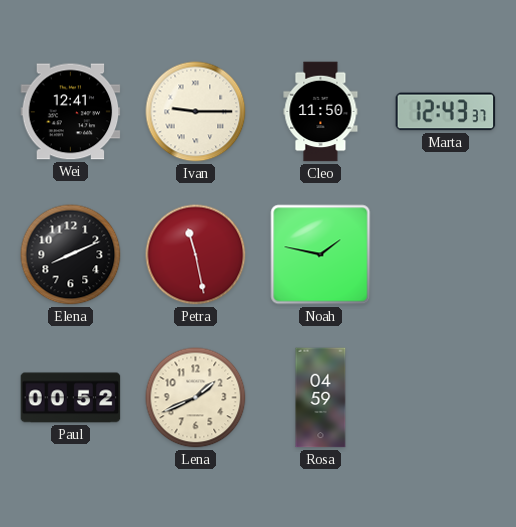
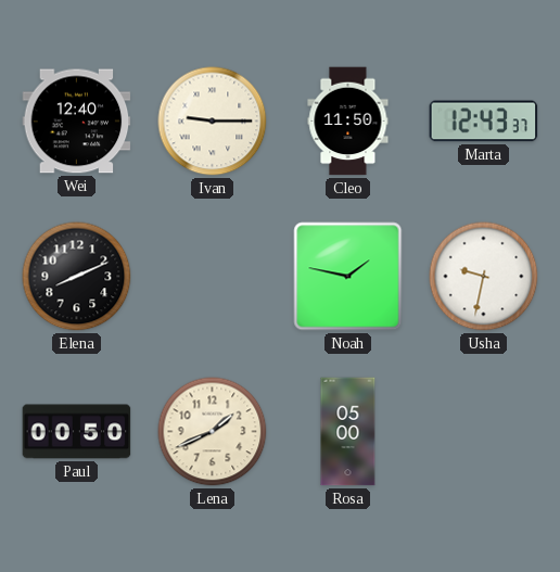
Wei: 12:41 -> 12:40
Petra: 11:28 -> none
Usha: none -> 9:32
Paul: 00:52 -> 00:50
Rosa: 04:59 -> 05:00
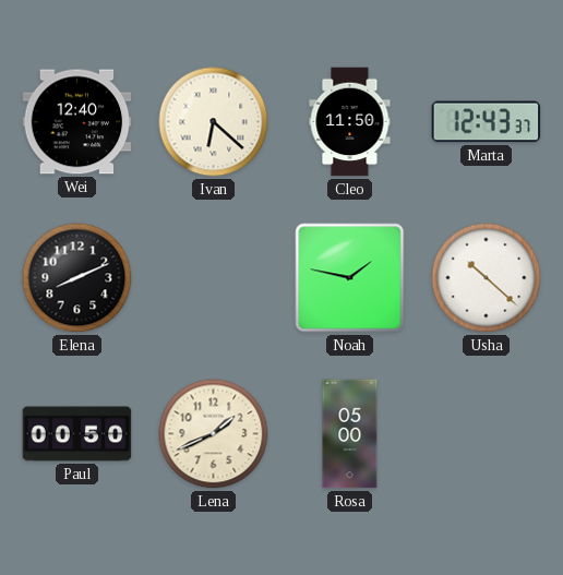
Ivan: 9:15 -> 6:22
Usha: 9:32 -> 10:22
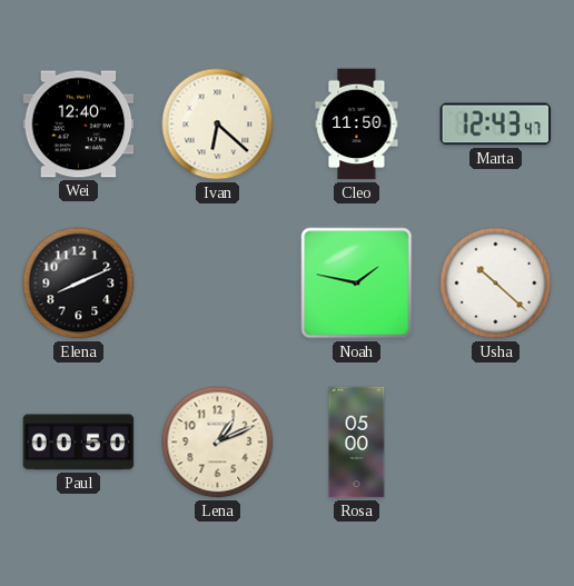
Marta: 12:43:37 -> 12:43:47
Lena: 1:41 -> 1:11
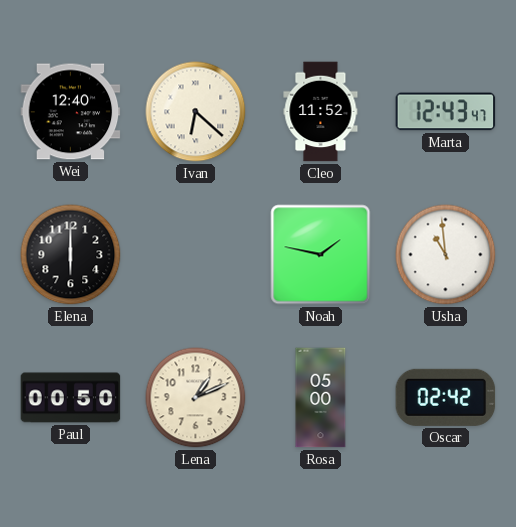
Cleo: 11:50 -> 11:52
Elena: 8:11 -> 6:00
Usha: 10:22 -> 10:59
Oscar: none -> 02:42
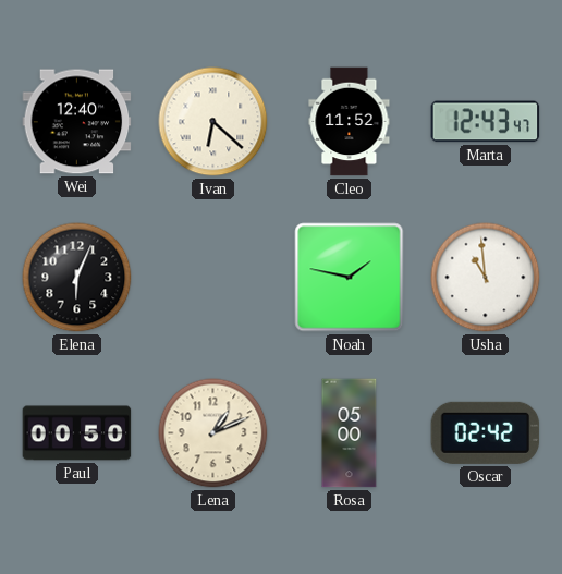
Elena: 6:00 -> 6:04
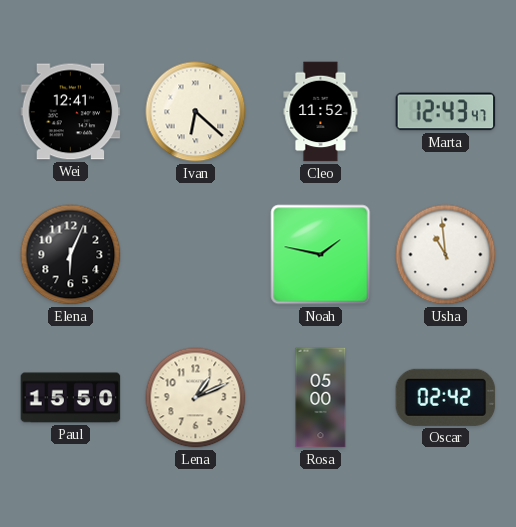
Wei: 12:40 -> 12:41
Paul: 00:50 -> 15:50
